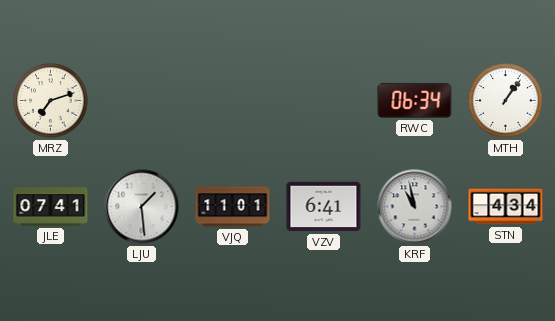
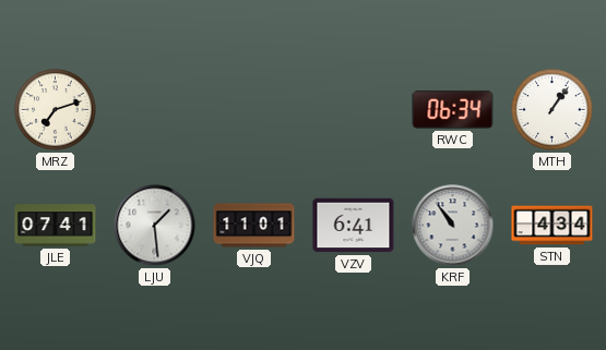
KRF: 10:58 -> 10:54
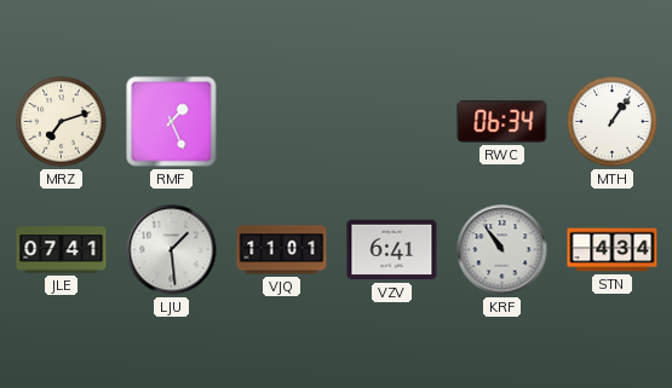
RMF: none -> 1:26
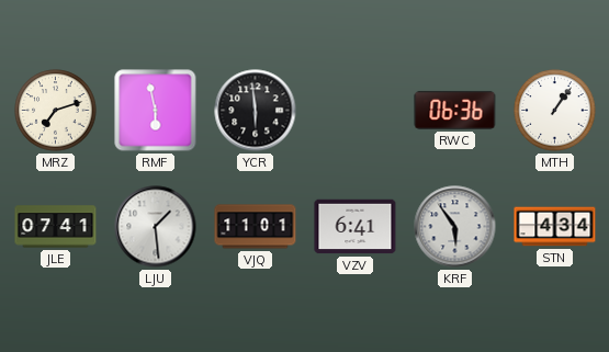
RMF: 1:26 -> 5:58
YCR: none -> 5:59
RWC: 06:34 -> 06:36
KRF: 10:54 -> 5:54
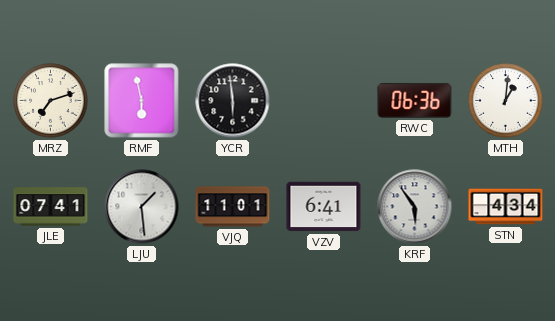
MTH: 1:06 -> 1:01
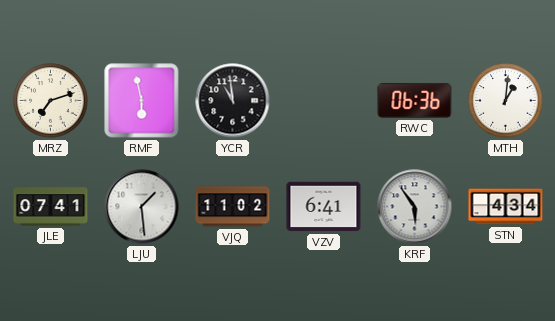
YCR: 5:59 -> 10:59
VJQ: 11:01 -> 11:02
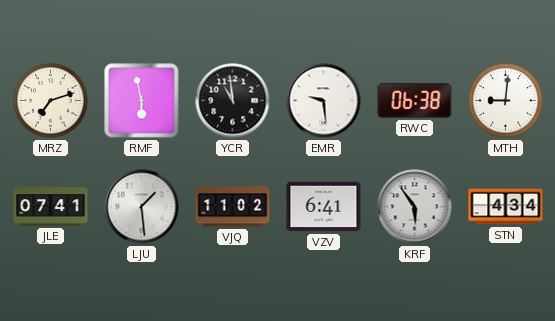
EMR: none -> 9:29
RWC: 06:36 -> 06:38
MTH: 1:01 -> 9:01
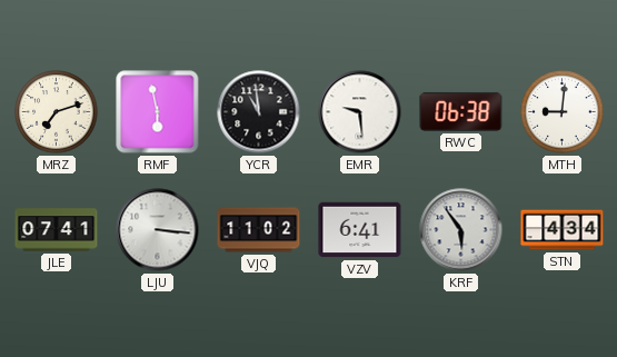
LJU: 1:29 -> 3:16
